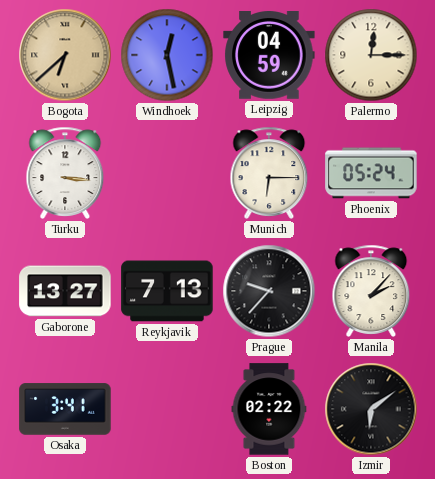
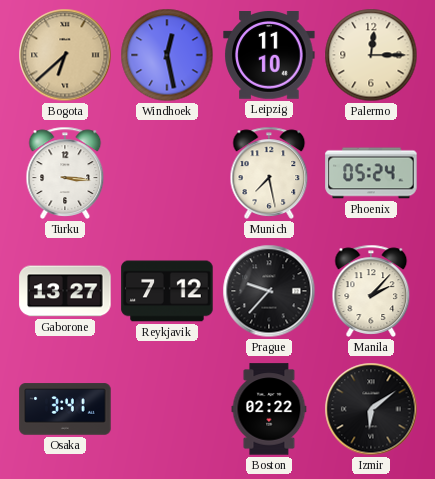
Leipzig: 04:59 -> 11:10
Munich: 6:15 -> 7:28
Reykjavik: 7:13 -> 7:12
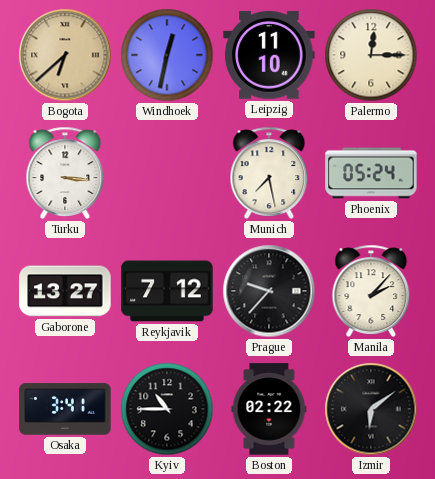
Windhoek: 12:28 -> 12:32
Kyiv: none -> 10:45
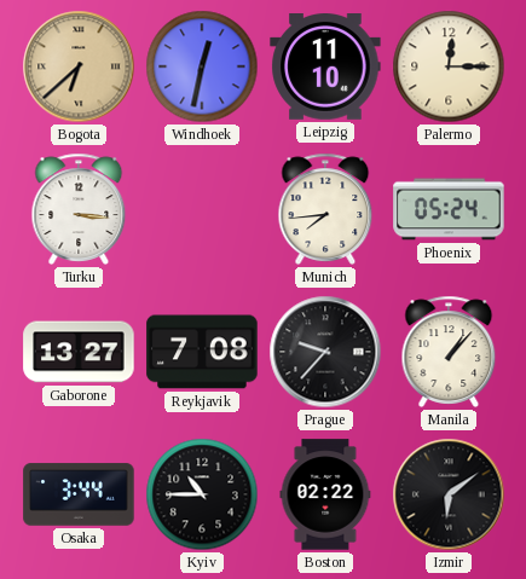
Munich: 7:28 -> 7:44
Reykjavik: 7:12 -> 7:08
Manila: 2:07 -> 1:07
Osaka: 3:41 -> 3:44
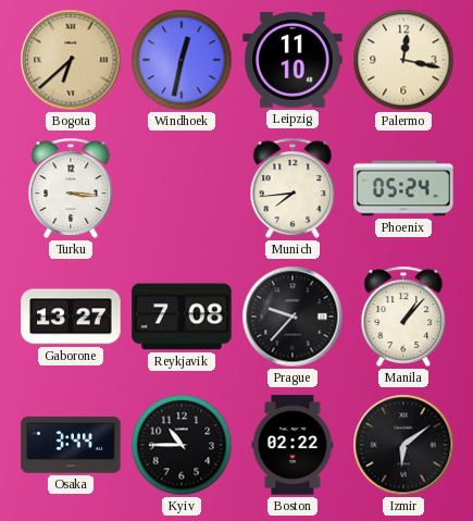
Palermo: 12:15 -> 12:17
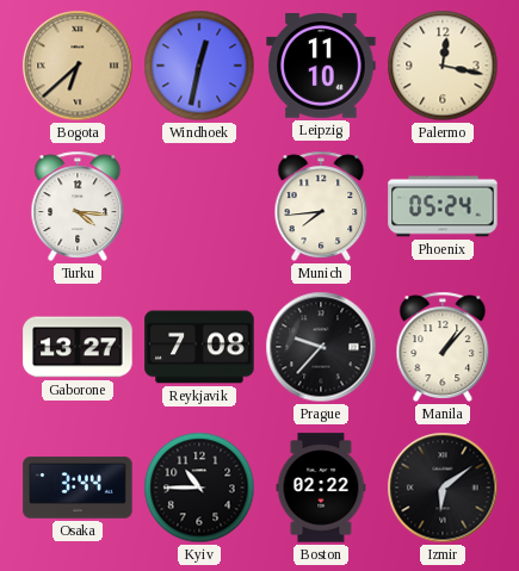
Turku: 3:16 -> 4:16
